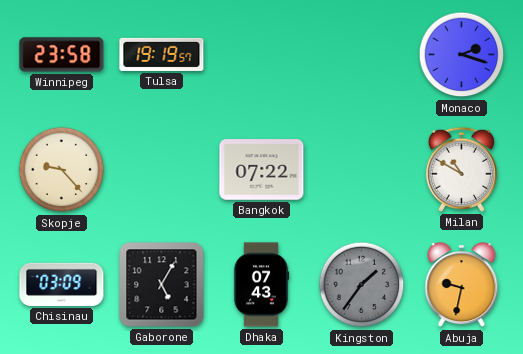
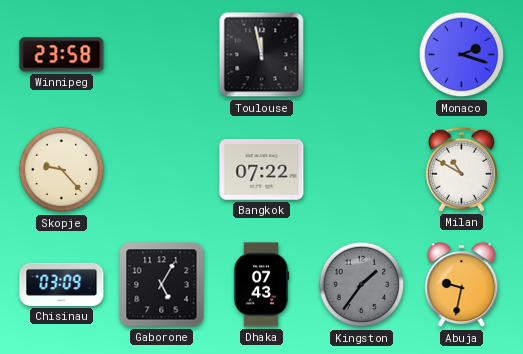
Tulsa: 19:19 -> none
Toulouse: none -> 11:58
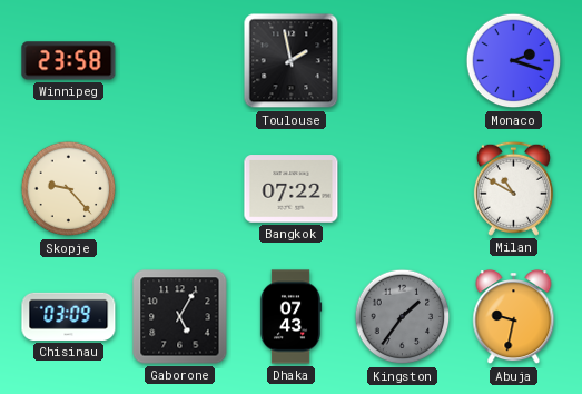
Toulouse: 11:58 -> 1:58
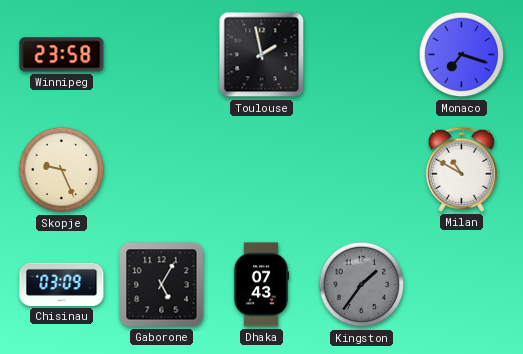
Monaco: 2:18 -> 7:18
Skopje: 9:23 -> 9:26
Bangkok: 07:22 -> none
Abuja: 9:32 -> none
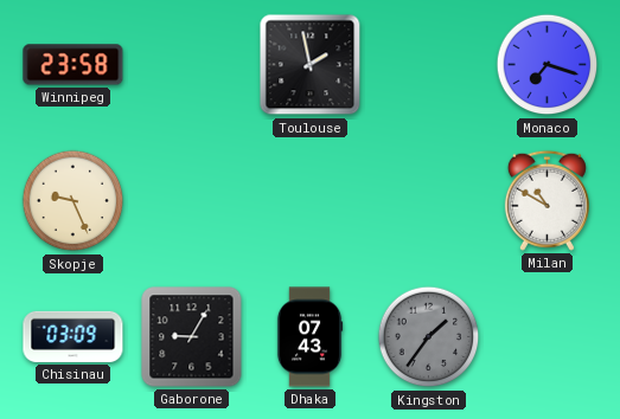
Gaborone: 5:05 -> 9:05
